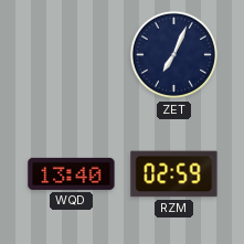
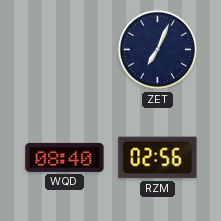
WQD: 13:40 -> 08:40
RZM: 02:59 -> 02:56
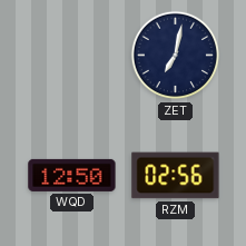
ZET: 7:04 -> 7:02
WQD: 08:40 -> 12:50
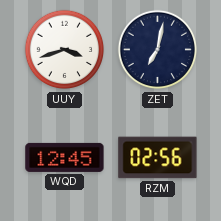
UUY: none -> 3:42
WQD: 12:50 -> 12:45
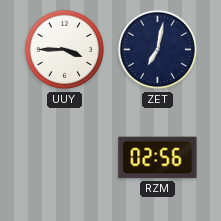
UUY: 3:42 -> 3:45
WQD: 12:45 -> none
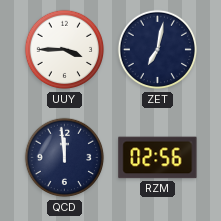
QCD: none -> 11:59
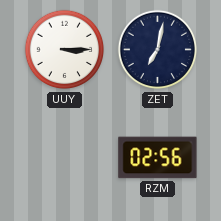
UUY: 3:45 -> 3:15
QCD: 11:59 -> none
